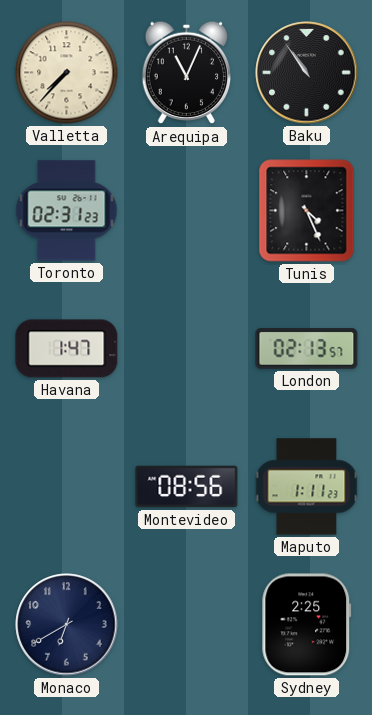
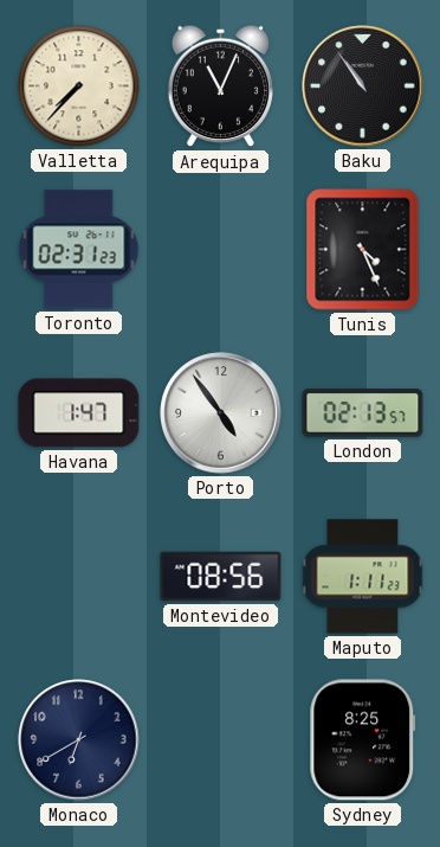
Porto: none -> 4:54
Sydney: 2:25 -> 8:25
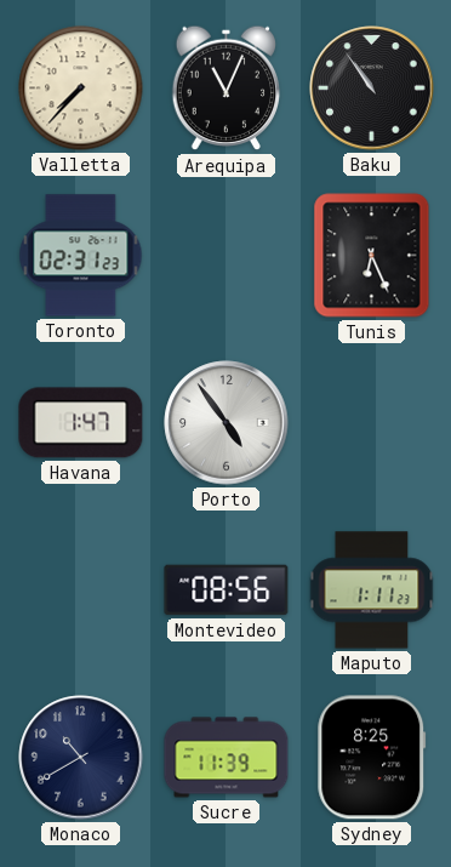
Tunis: 4:26 -> 6:26
London: 02:13 -> none
Monaco: 6:40 -> 10:40
Sucre: none -> 11:39
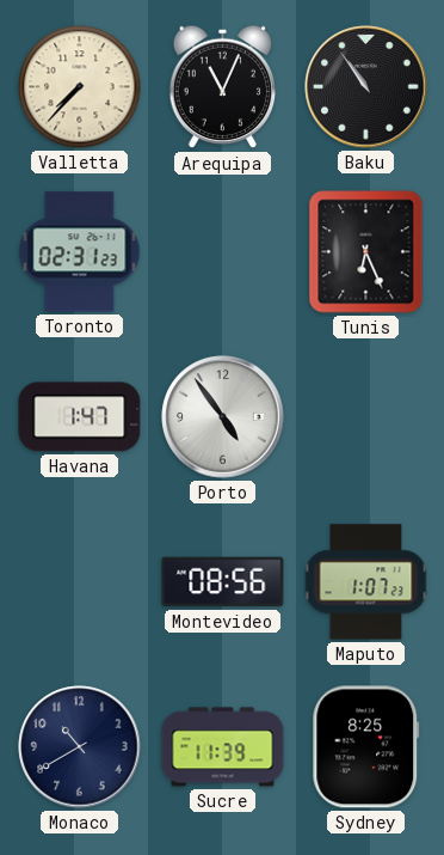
Maputo: 1:11 -> 1:07
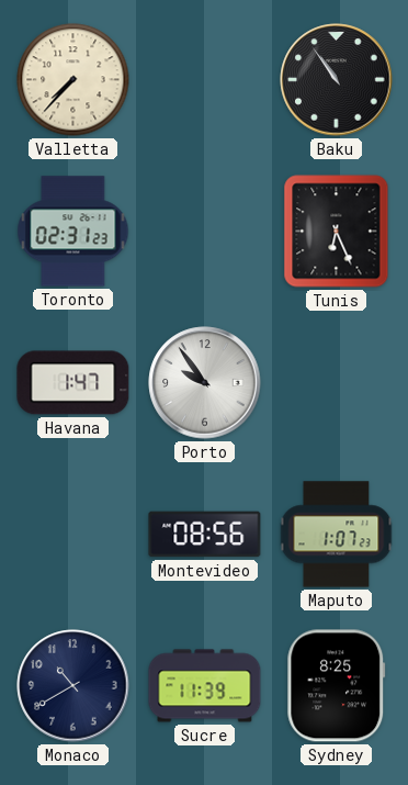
Arequipa: 11:04 -> none
Porto: 4:54 -> 9:54
